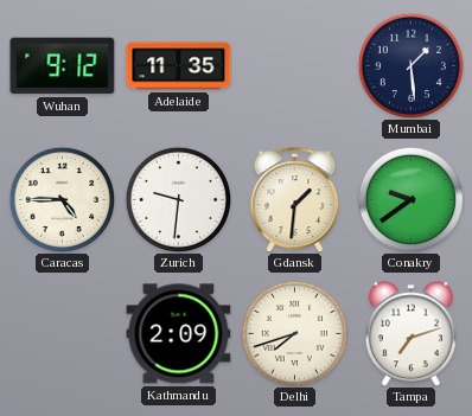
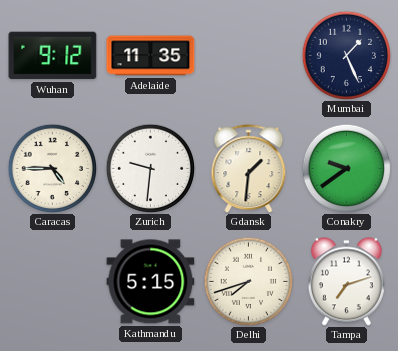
Mumbai: 1:29 -> 1:26
Kathmandu: 2:09 -> 5:15
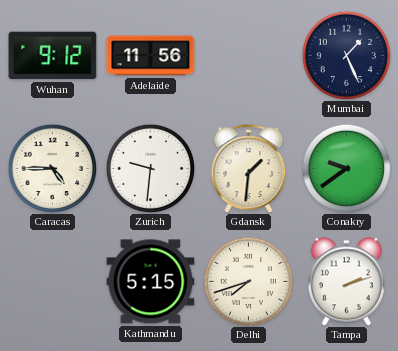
Adelaide: 11:35 -> 11:56
Tampa: 7:12 -> 2:12
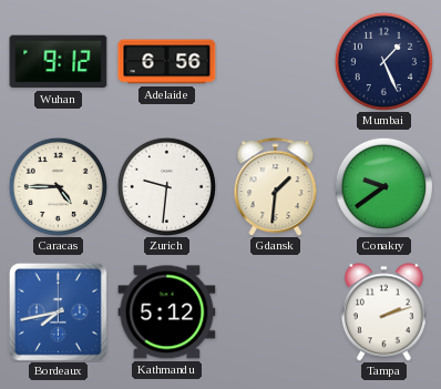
Adelaide: 11:56 -> 6:56
Bordeaux: none -> 7:43
Kathmandu: 5:15 -> 5:12
Delhi: 7:42 -> none
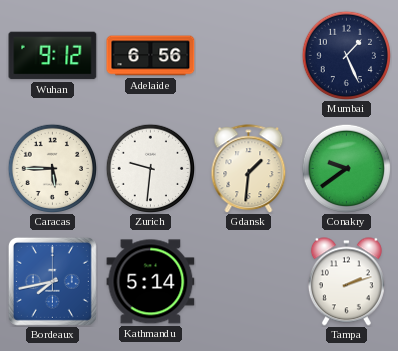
Caracas: 4:45 -> 5:45
Kathmandu: 5:12 -> 5:14
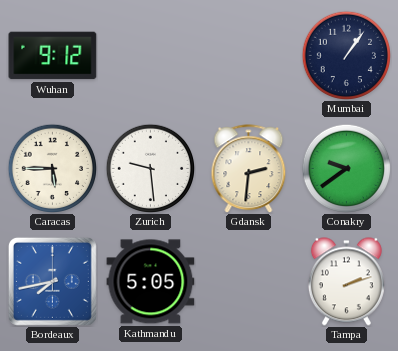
Adelaide: 6:56 -> none
Mumbai: 1:26 -> 1:06
Zurich: 9:31 -> 9:29
Gdansk: 1:31 -> 2:31
Kathmandu: 5:14 -> 5:05
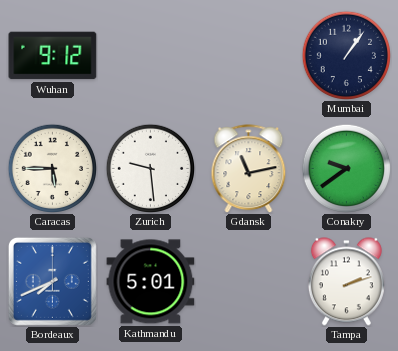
Gdansk: 2:31 -> 11:13
Bordeaux: 7:43 -> 7:41
Kathmandu: 5:05 -> 5:01
